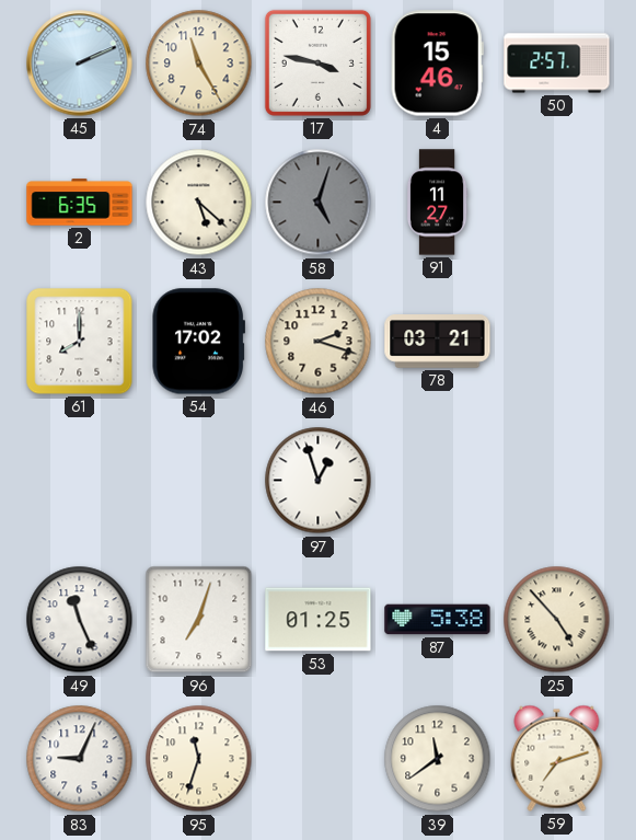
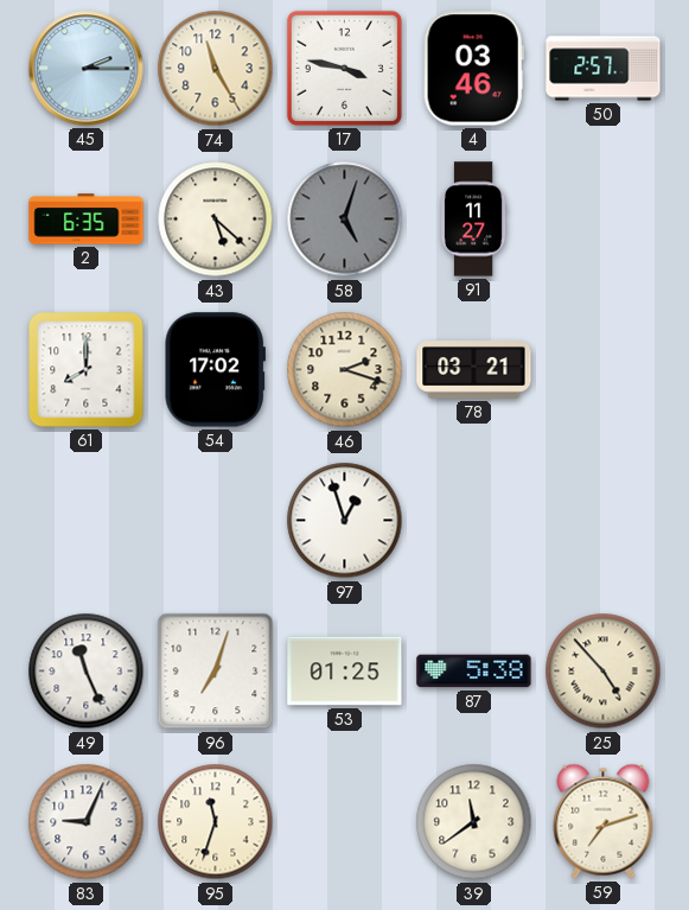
45: 2:11 -> 2:15
4: 15:46 -> 03:46
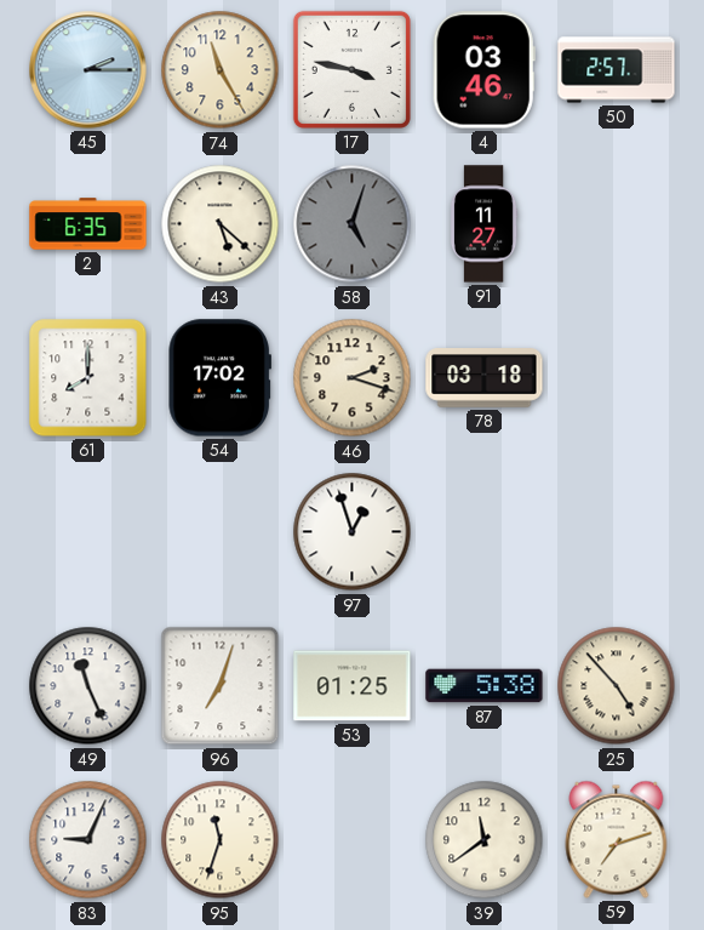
78: 03:21 -> 03:18
